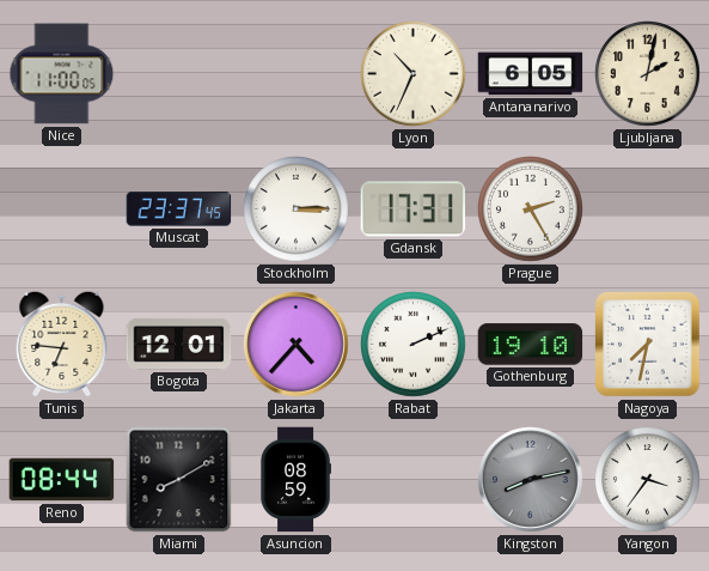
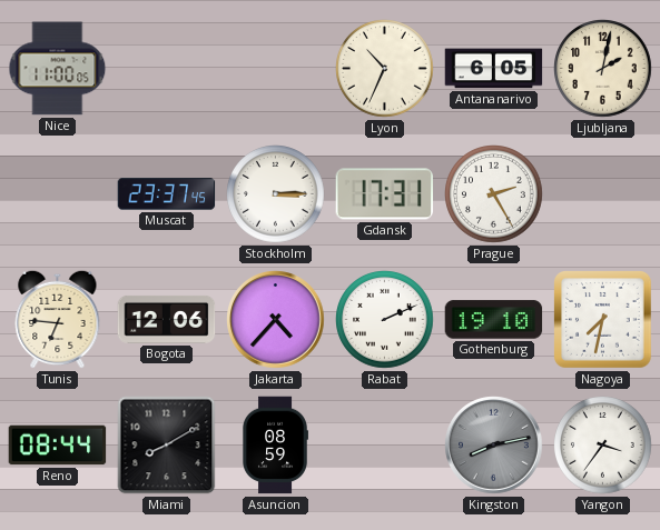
Bogota: 12:01 -> 12:06
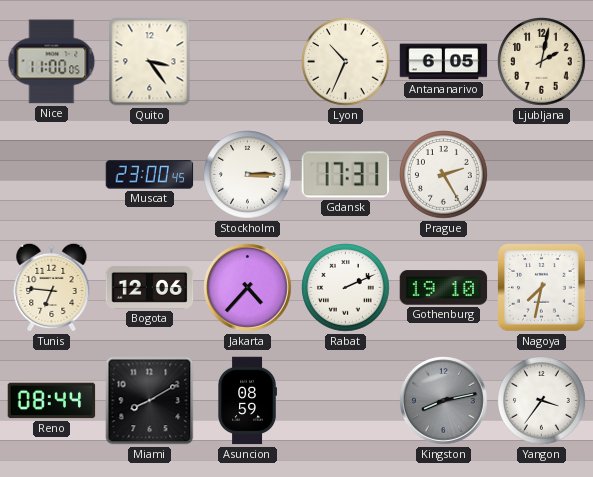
Quito: none -> 3:24
Muscat: 23:37 -> 23:00
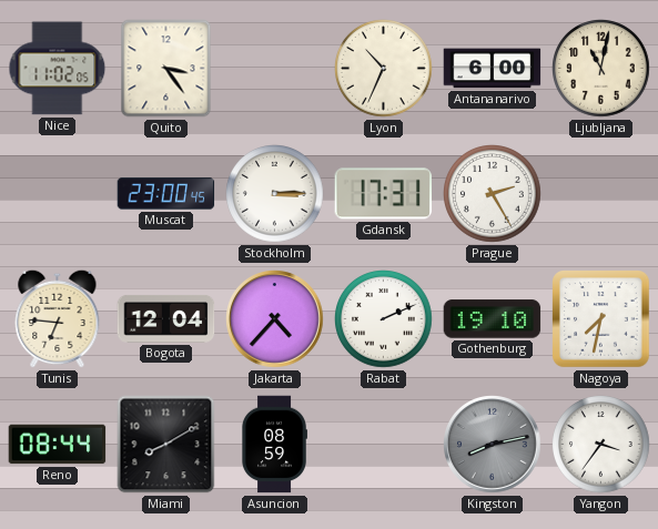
Nice: 11:00 -> 11:02
Antananarivo: 6:05 -> 6:00
Ljubljana: 2:02 -> 11:02
Bogota: 12:06 -> 12:04
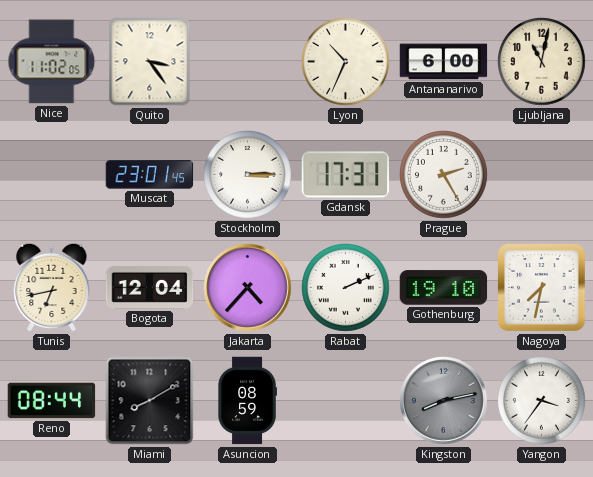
Muscat: 23:00 -> 23:01
Tunis: 6:46 -> 6:43
